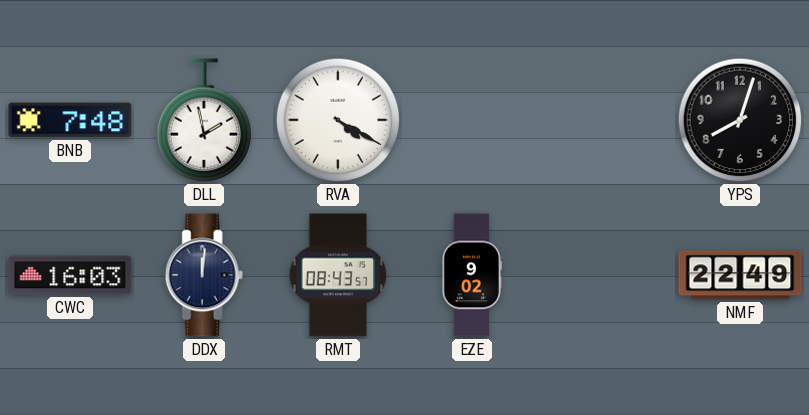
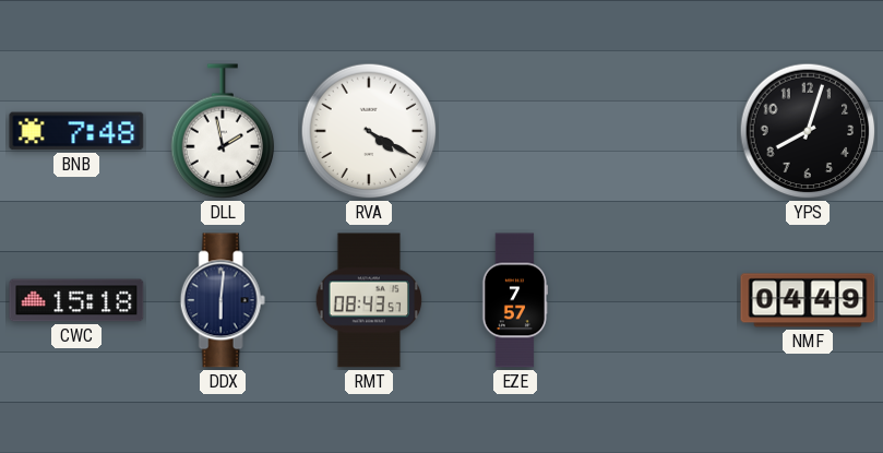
CWC: 16:03 -> 15:18
DDX: 12:01 -> 6:01
EZE: 9:02 -> 7:57
NMF: 22:49 -> 04:49
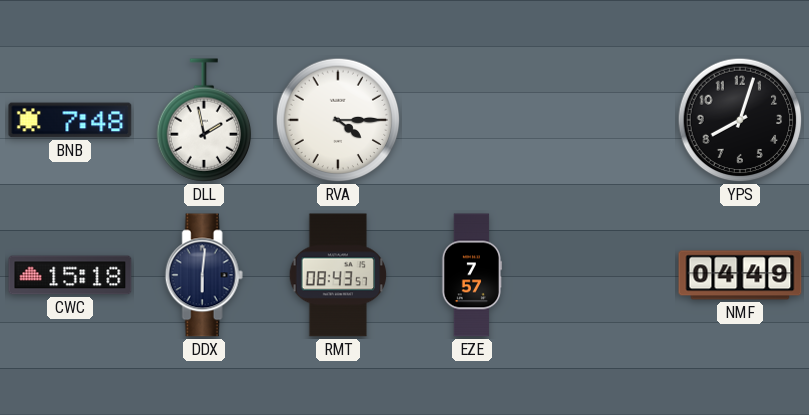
RVA: 4:20 -> 4:15
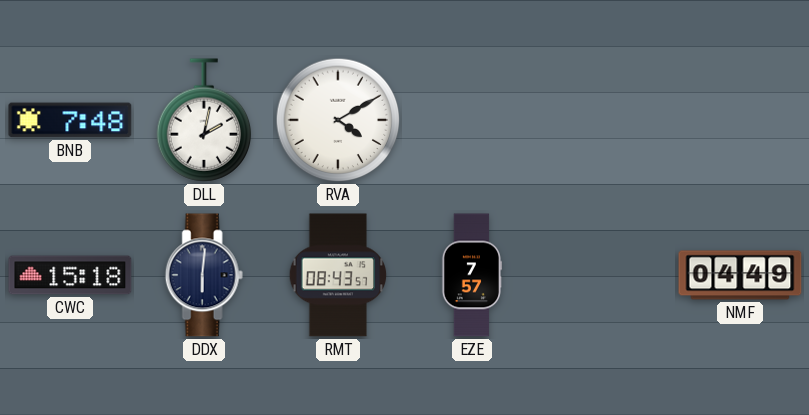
DLL: 1:58 -> 2:02
RVA: 4:15 -> 4:10
YPS: 8:03 -> none
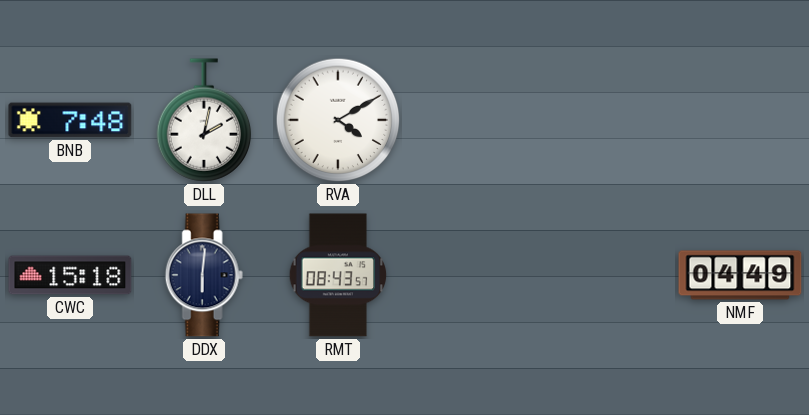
EZE: 7:57 -> none
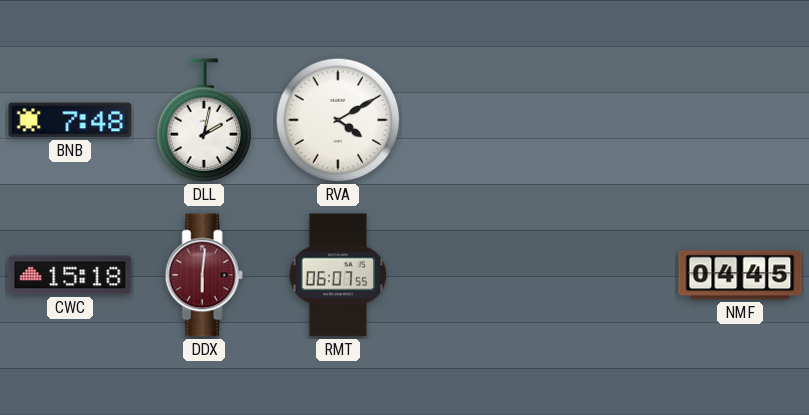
DDX dial: navy -> burgundy
RMT: 08:43 -> 06:07
NMF: 04:49 -> 04:45
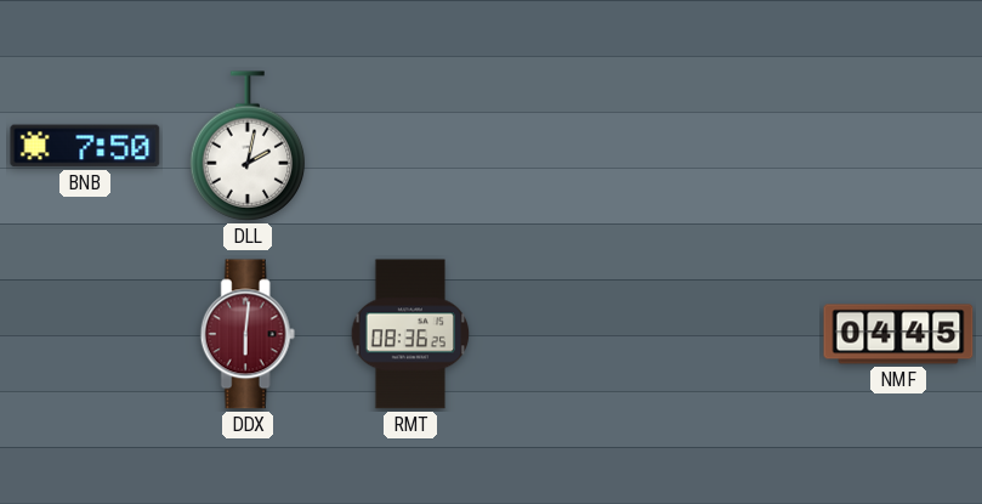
BNB: 7:48 -> 7:50
RVA: 4:10 -> none
CWC: 15:18 -> none
RMT: 06:07 -> 08:36
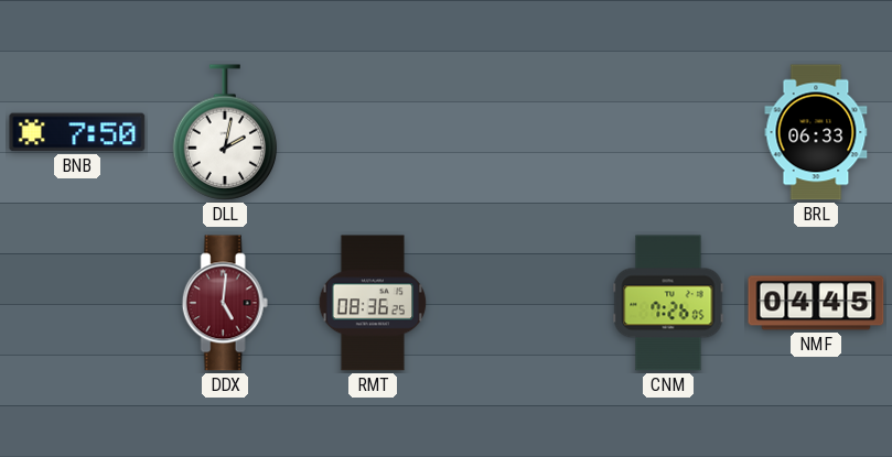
BRL: none -> 06:33
DDX: 6:01 -> 5:01
CNM: none -> 7:26
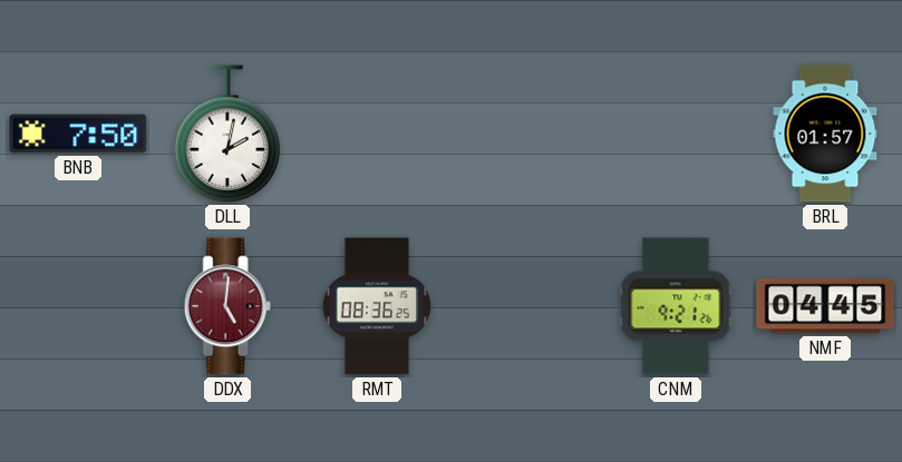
BRL: 06:33 -> 01:57
CNM: 7:26 -> 9:21
